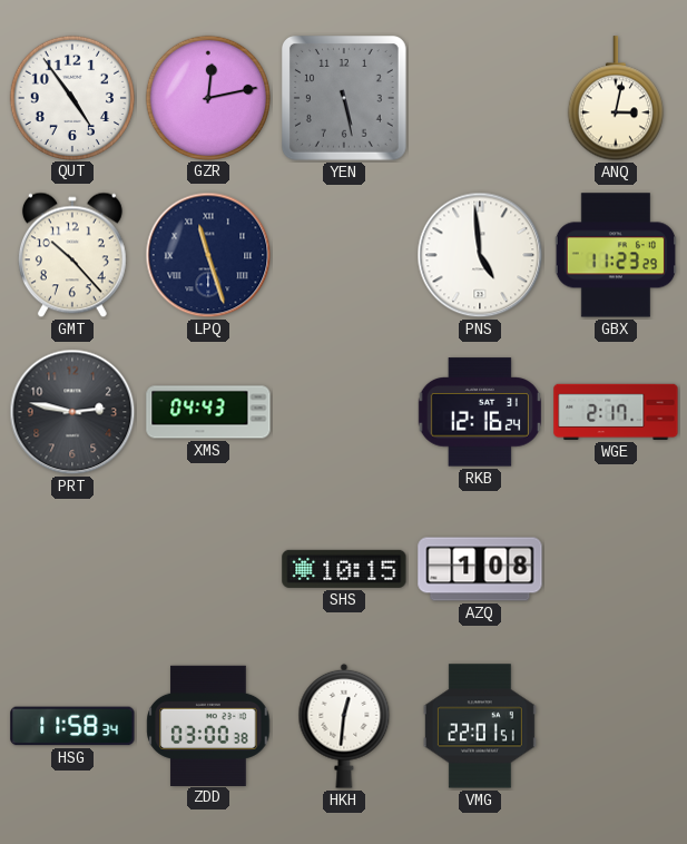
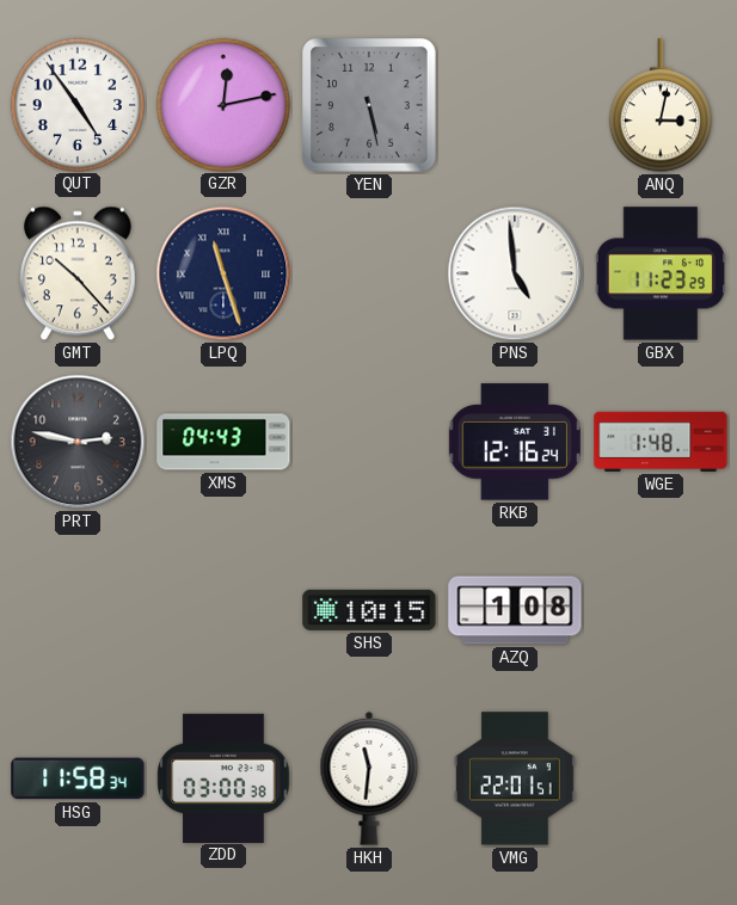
WGE: 2:17 -> 1:48
HKH: 12:31 -> 11:31
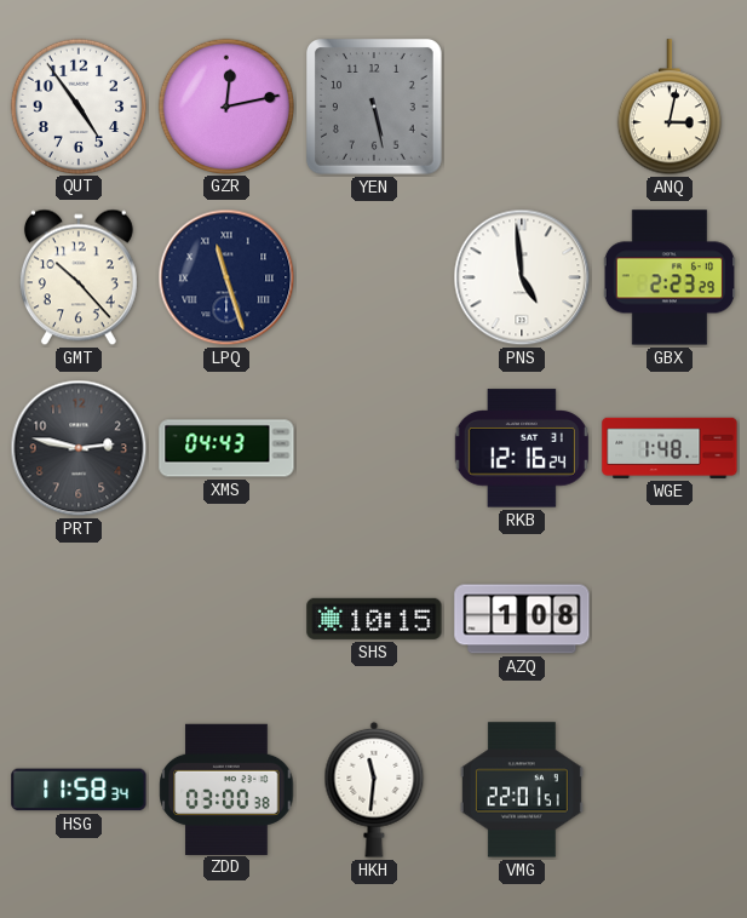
GBX: 11:23 -> 2:23
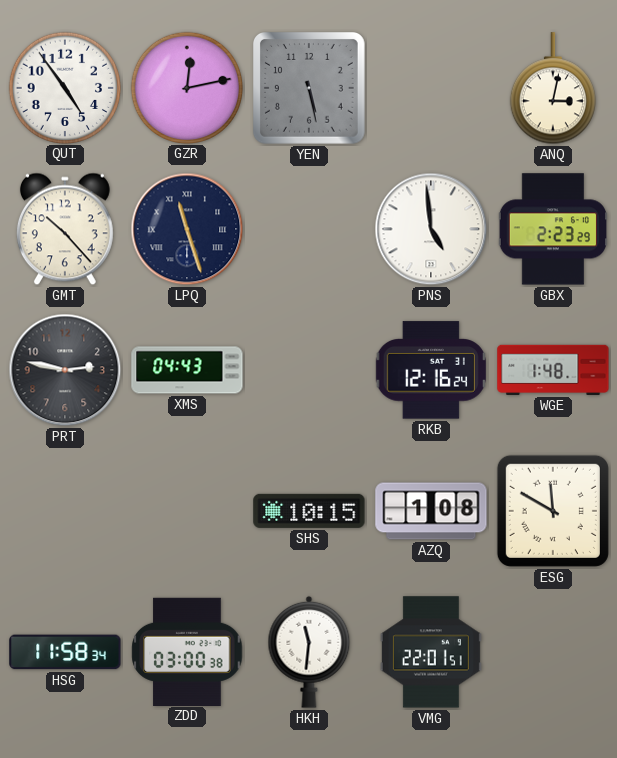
ESG: none -> 11:50
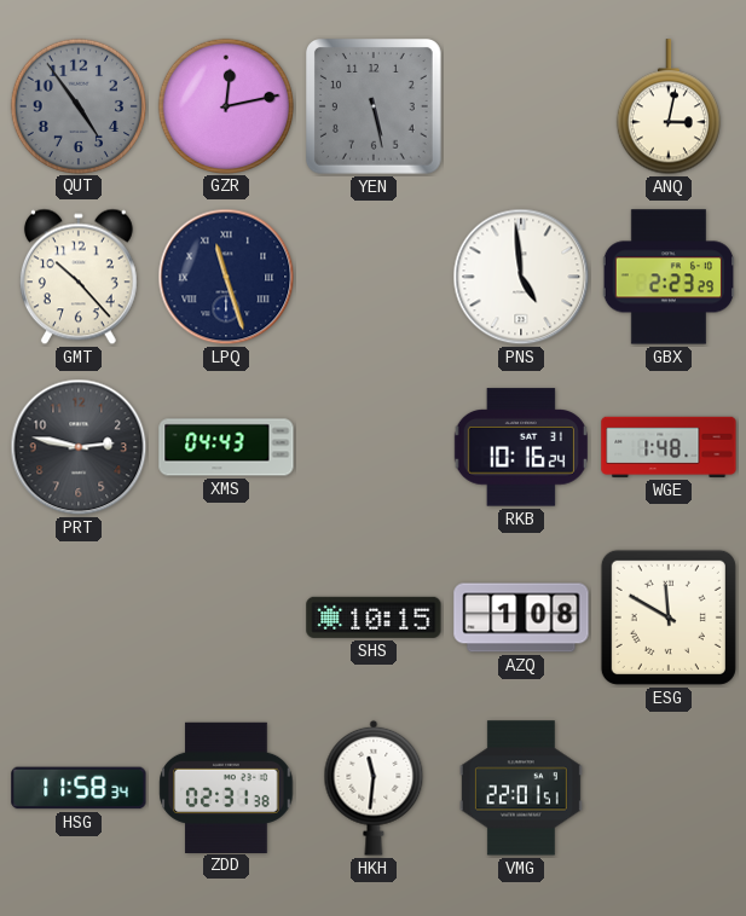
QUT dial: white -> grey
RKB: 12:16 -> 10:16
ZDD: 03:00 -> 02:31
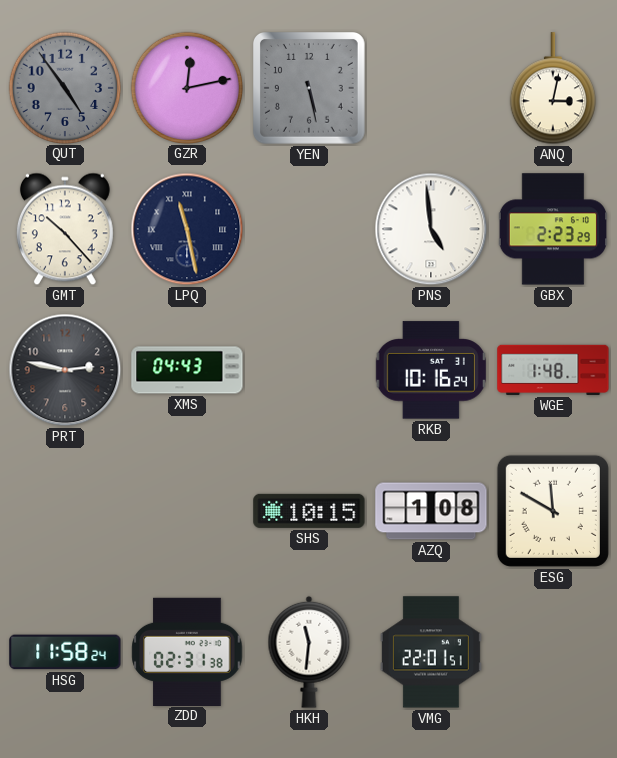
LPQ: 11:27 -> 11:28
HSG: 11:58:34 -> 11:58:24
